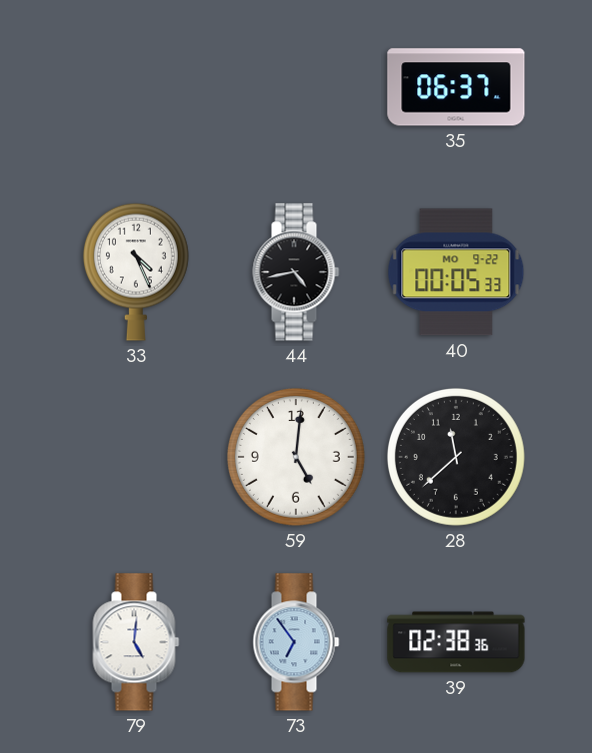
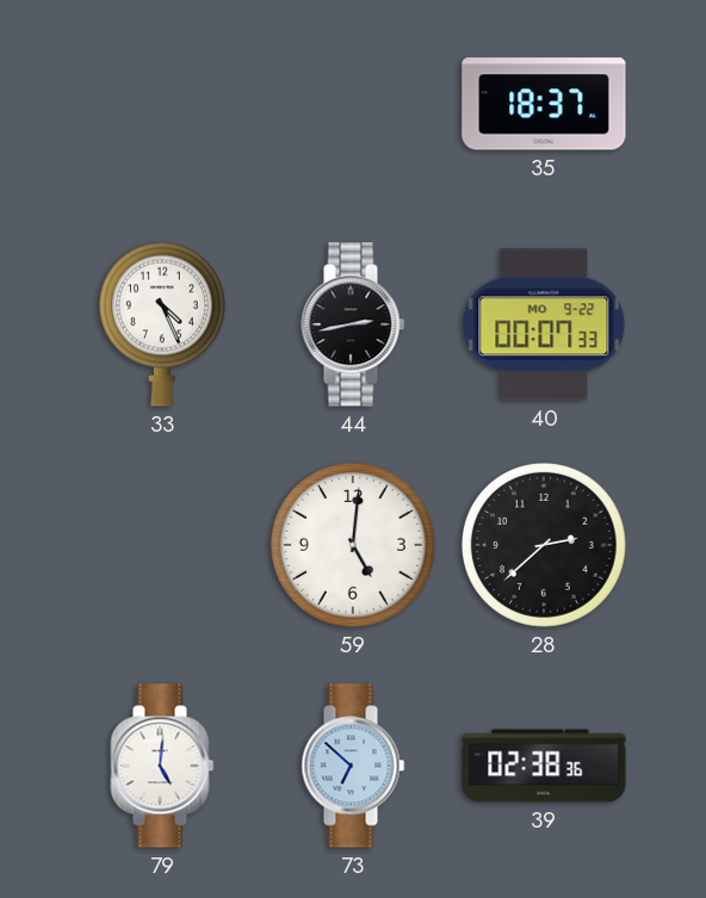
35: 06:37 -> 18:37
44: 4:43 -> 2:43
40: 00:05 -> 00:07
28: 11:38 -> 2:38
73: 6:54 -> 6:52
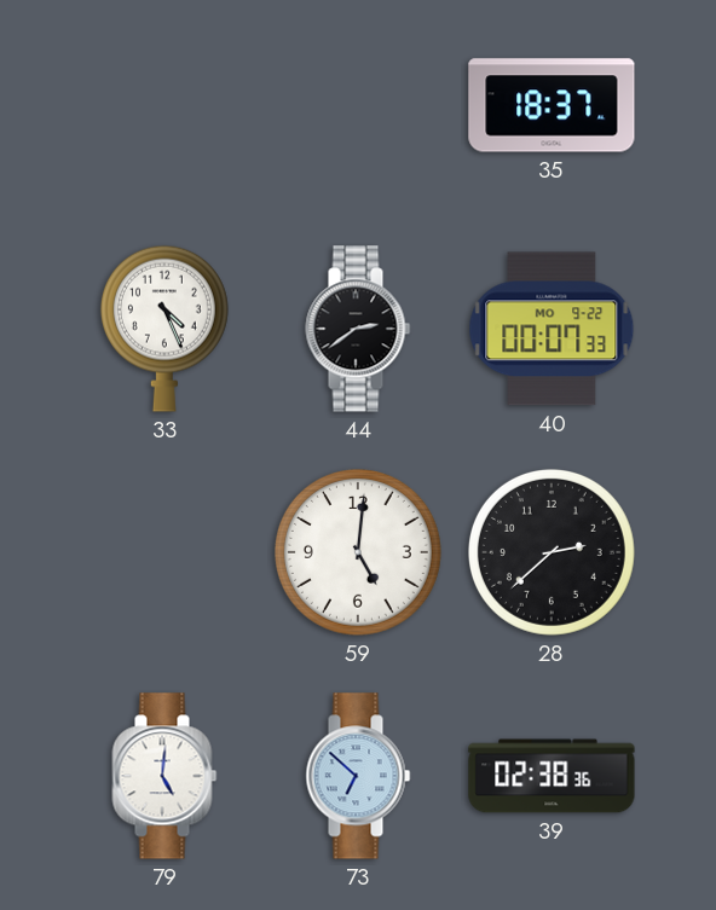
44: 2:43 -> 2:39
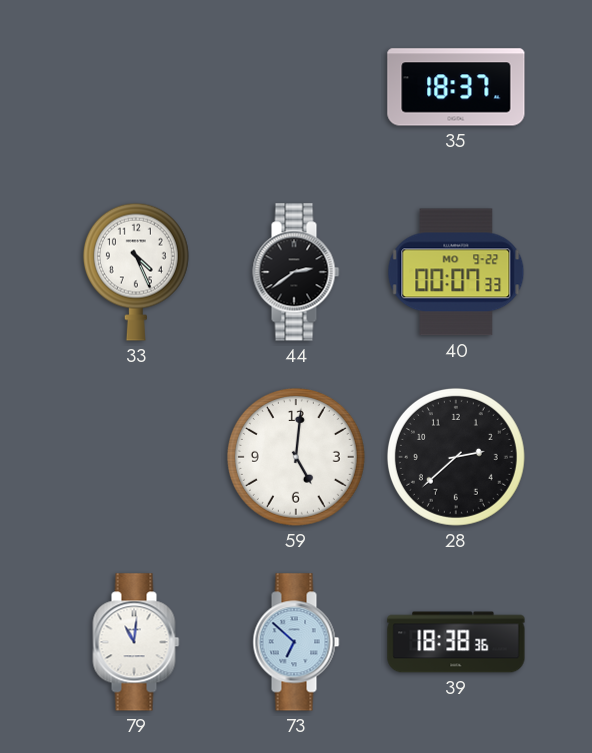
79: 5:01 -> 11:01
39: 02:38 -> 18:38
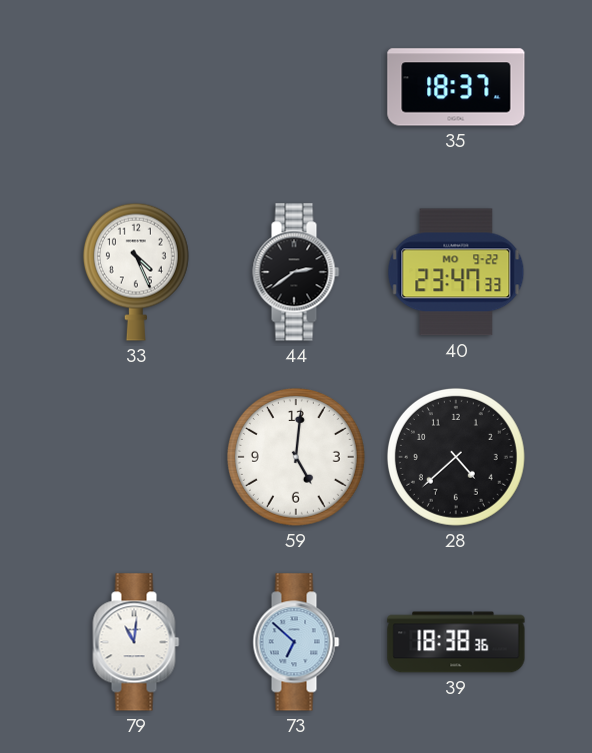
40: 00:07 -> 23:47
28: 2:38 -> 4:38
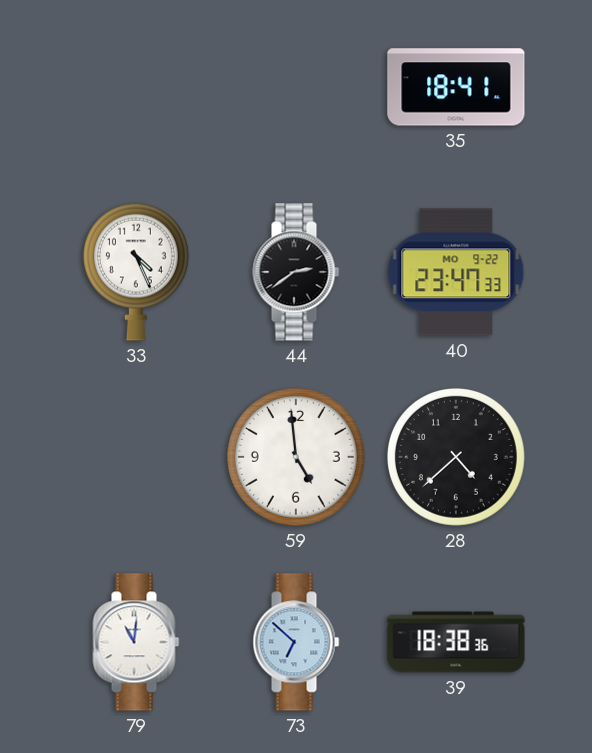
35: 18:37 -> 18:41
59: 5:01 -> 4:59
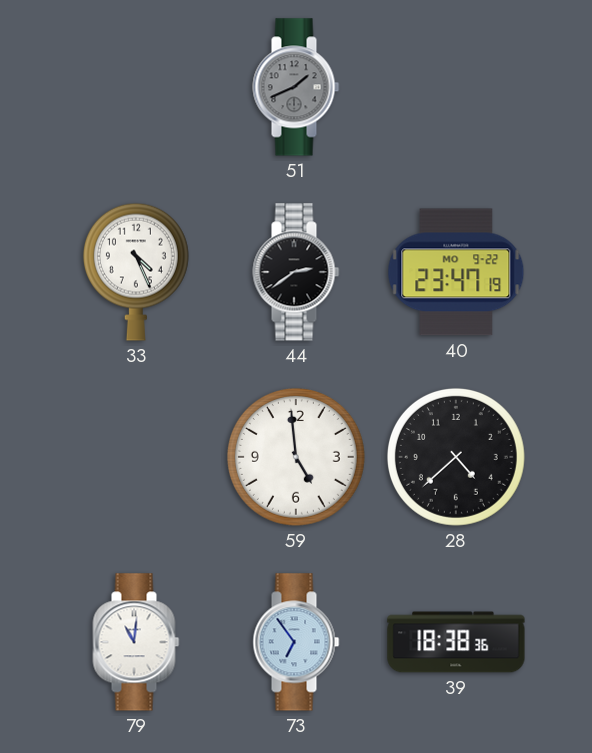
51: none -> 1:41
35: 18:41 -> none
40: 23:47:33 -> 23:47:19
73: 6:52 -> 6:54
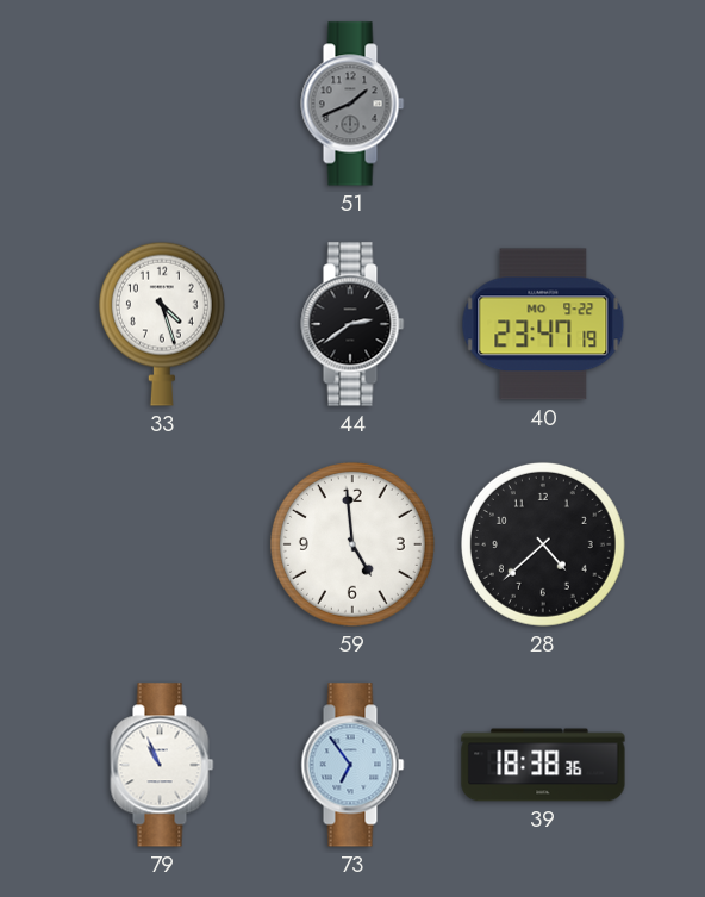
33: 4:26 -> 4:27
79: 11:01 -> 10:56
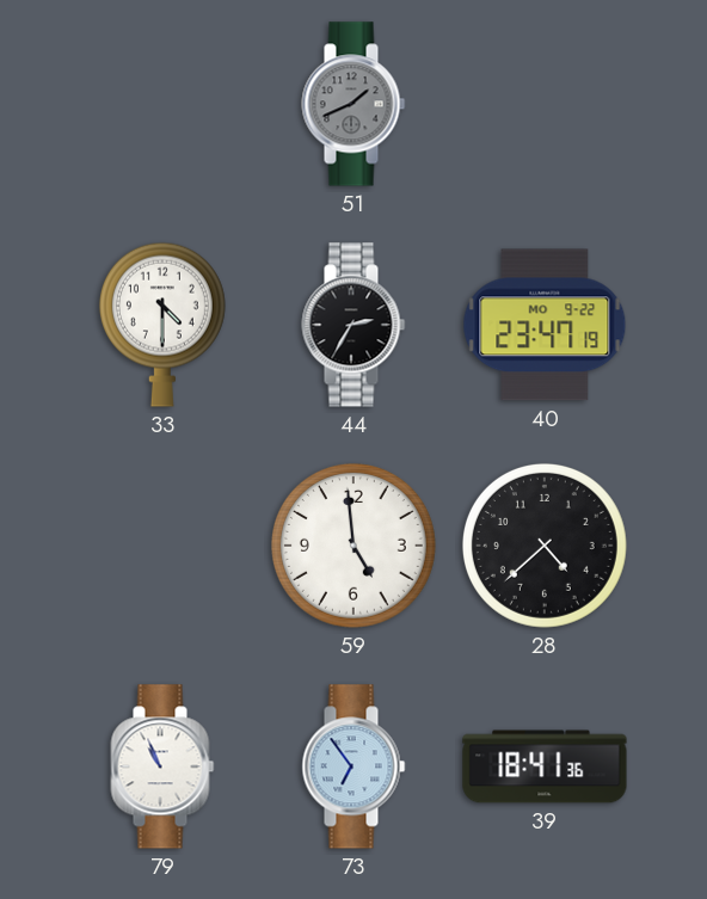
33: 4:27 -> 4:30
44: 2:39 -> 2:35
39: 18:38 -> 18:41
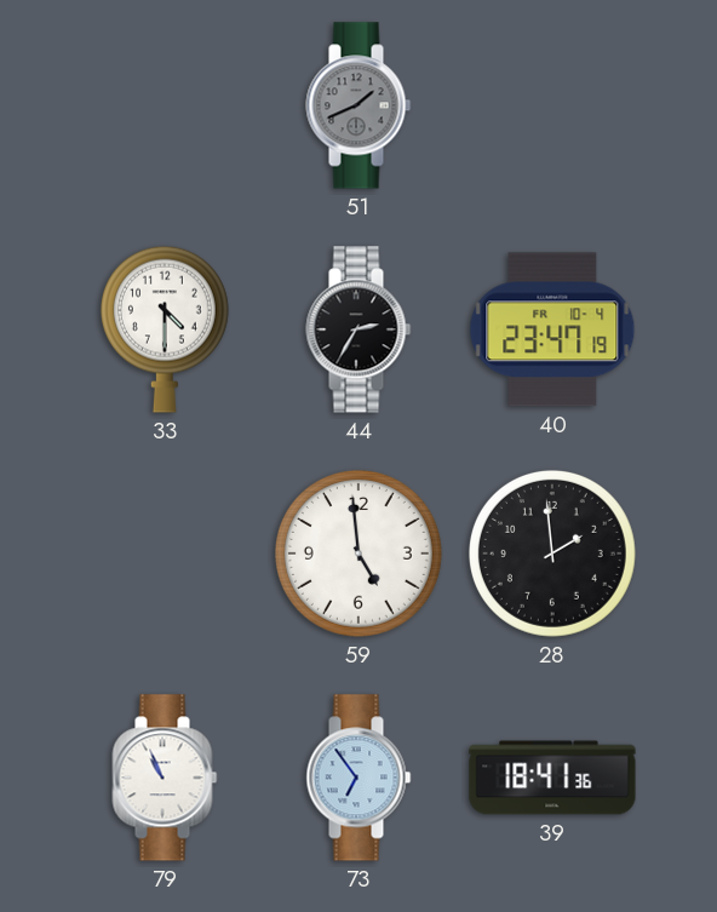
40 date: MO 9-22 -> FR 10-4
28: 4:38 -> 1:59
